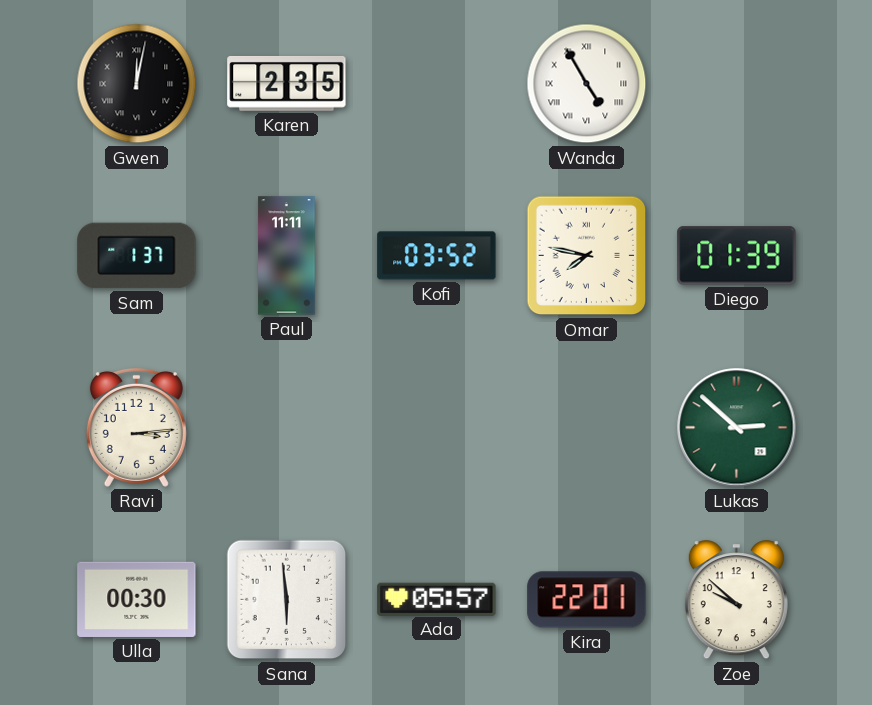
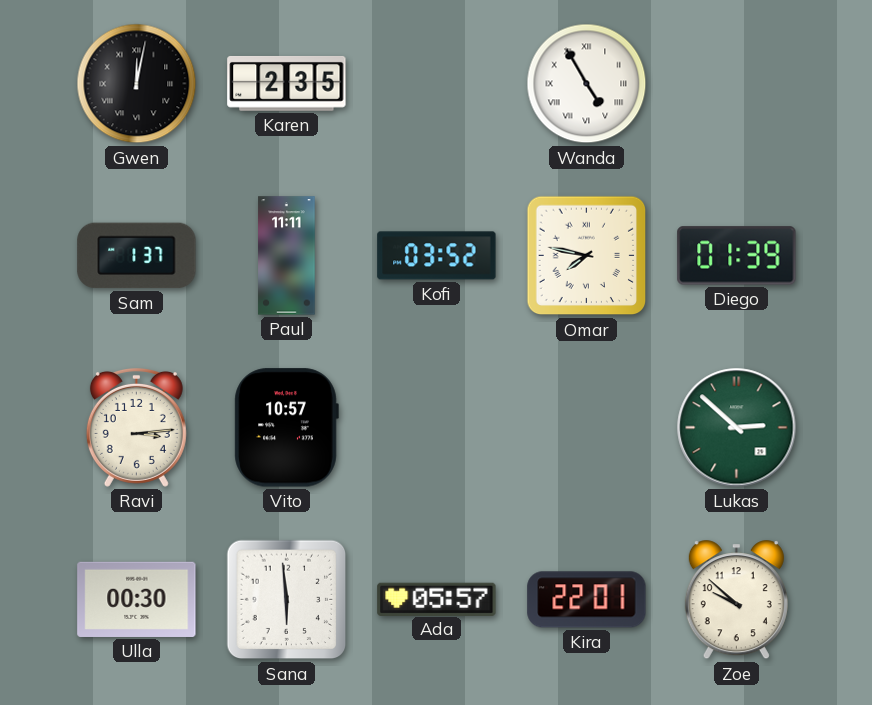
Vito: none -> 10:57
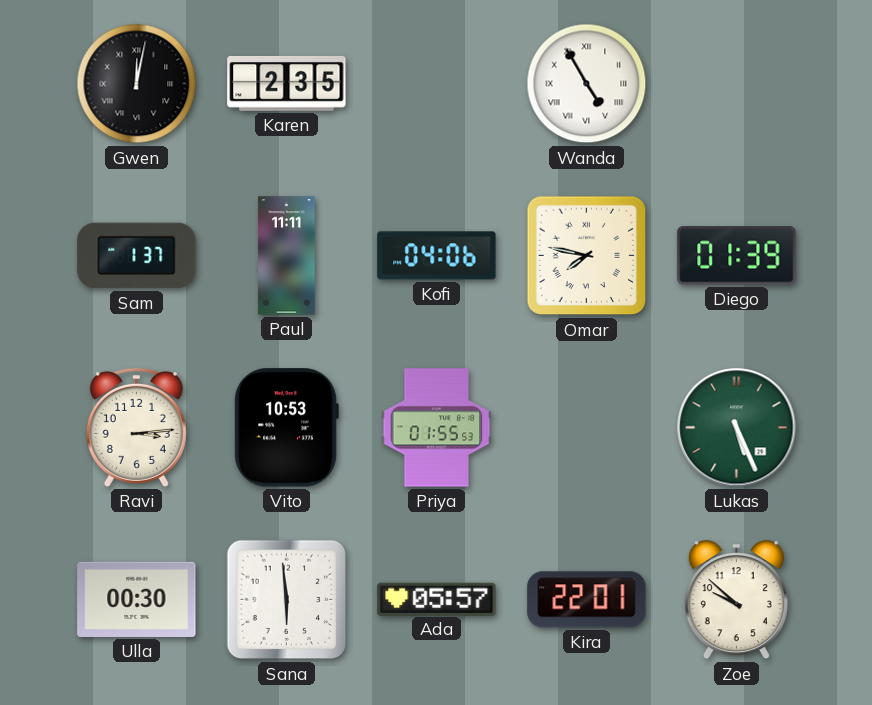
Kofi: 03:52 -> 04:06
Vito: 10:57 -> 10:53
Priya: none -> 01:55
Lukas: 2:52 -> 5:26
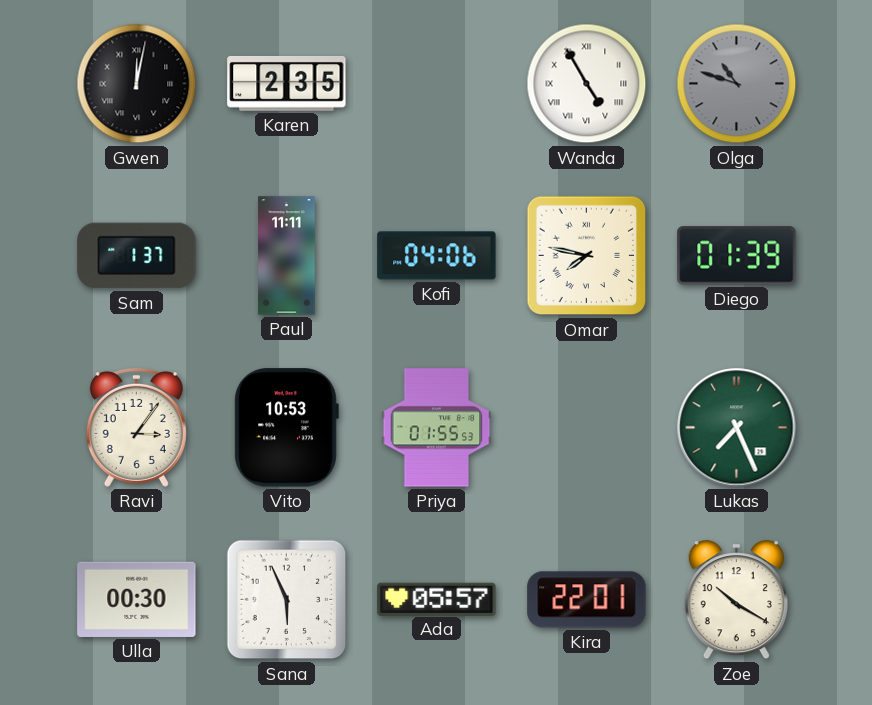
Olga: none -> 10:48
Ravi: 3:14 -> 3:06
Lukas: 5:26 -> 7:26
Sana: 5:59 -> 5:56
Zoe: 9:52 -> 10:20
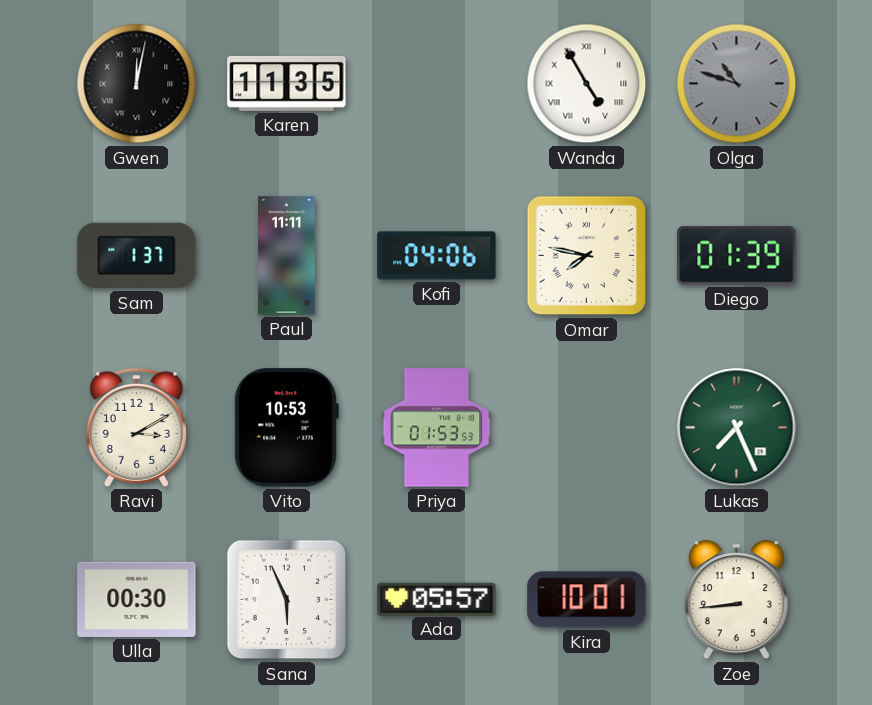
Karen: 2:35 -> 11:35
Ravi: 3:06 -> 3:10
Priya: 01:55 -> 01:53
Kira: 22:01 -> 10:01
Zoe: 10:20 -> 8:44
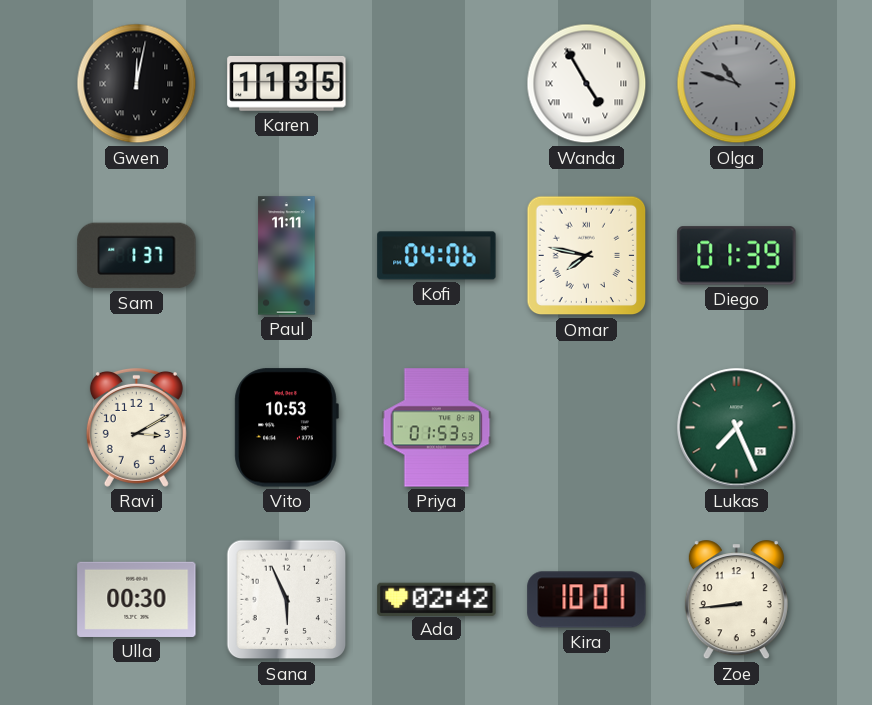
Ada: 05:57 -> 02:42
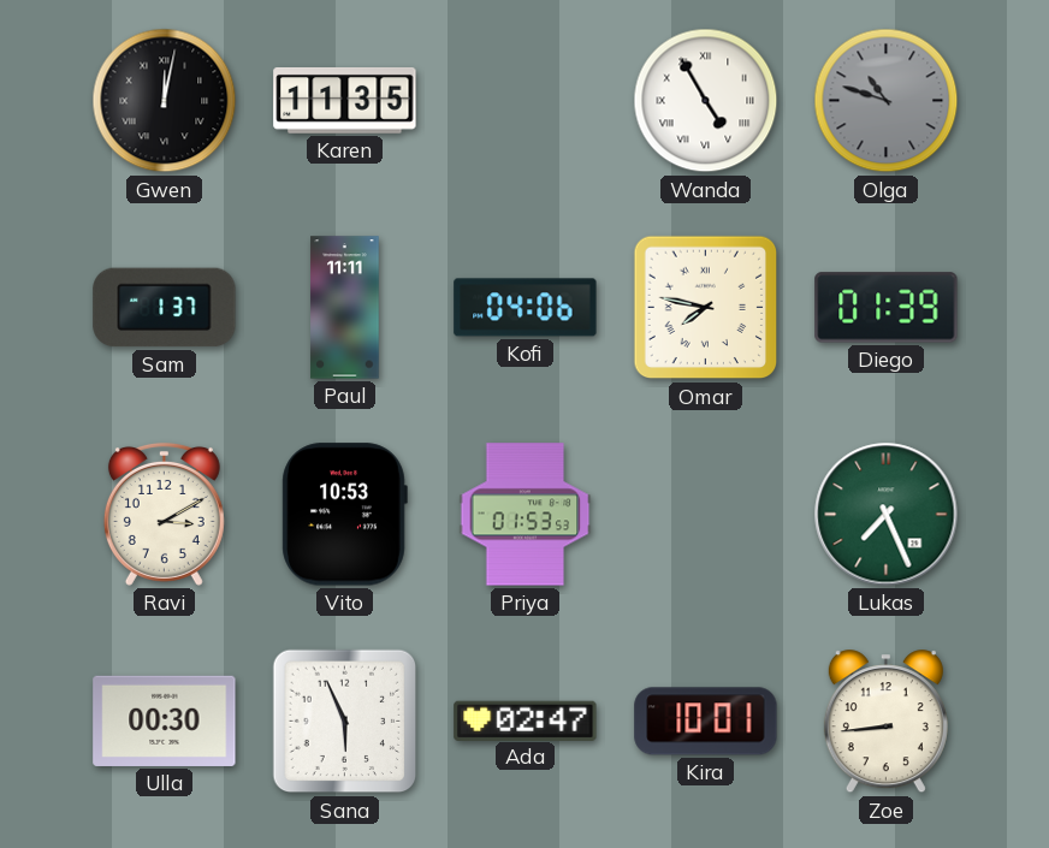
Ada: 02:42 -> 02:47
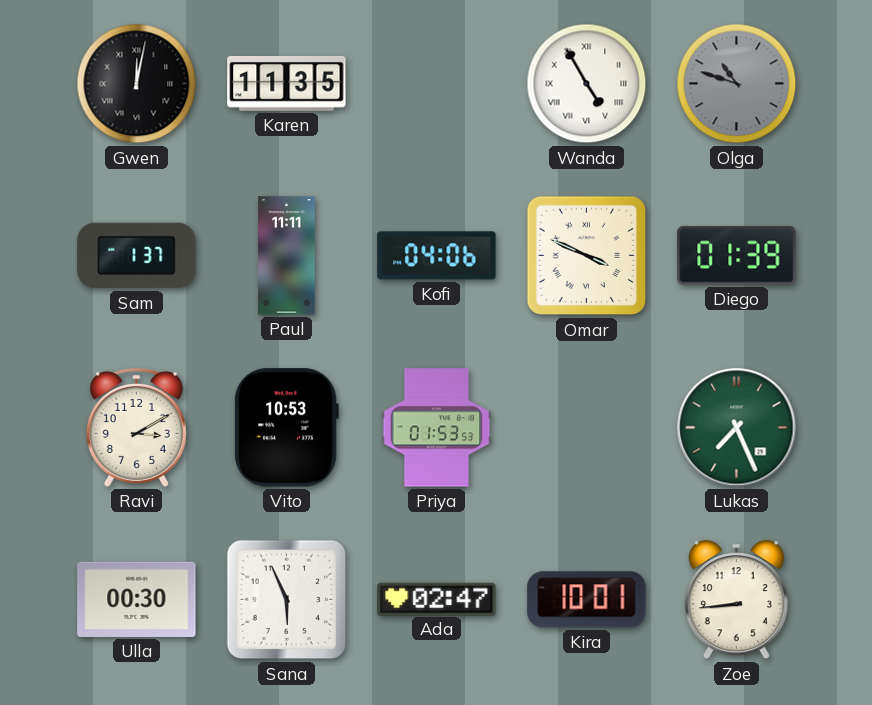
Omar: 7:47 -> 3:49
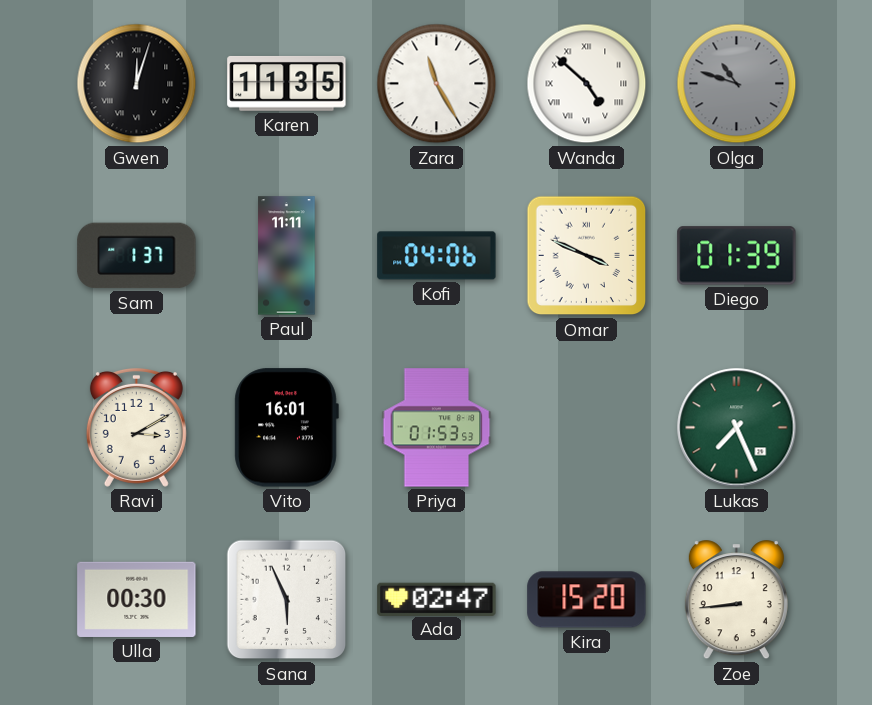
Gwen: 12:02 -> 12:03
Zara: none -> 11:25
Wanda: 4:55 -> 4:52
Vito: 10:53 -> 16:01
Kira: 10:01 -> 15:20
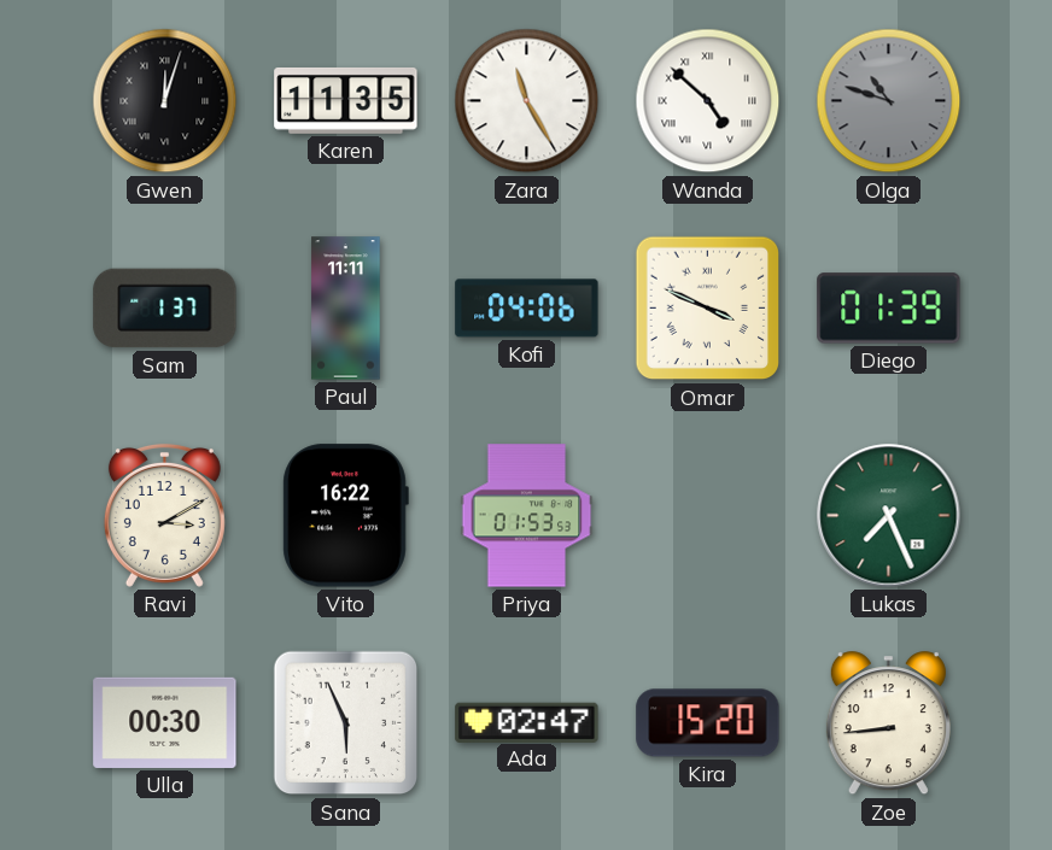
Vito: 16:01 -> 16:22
